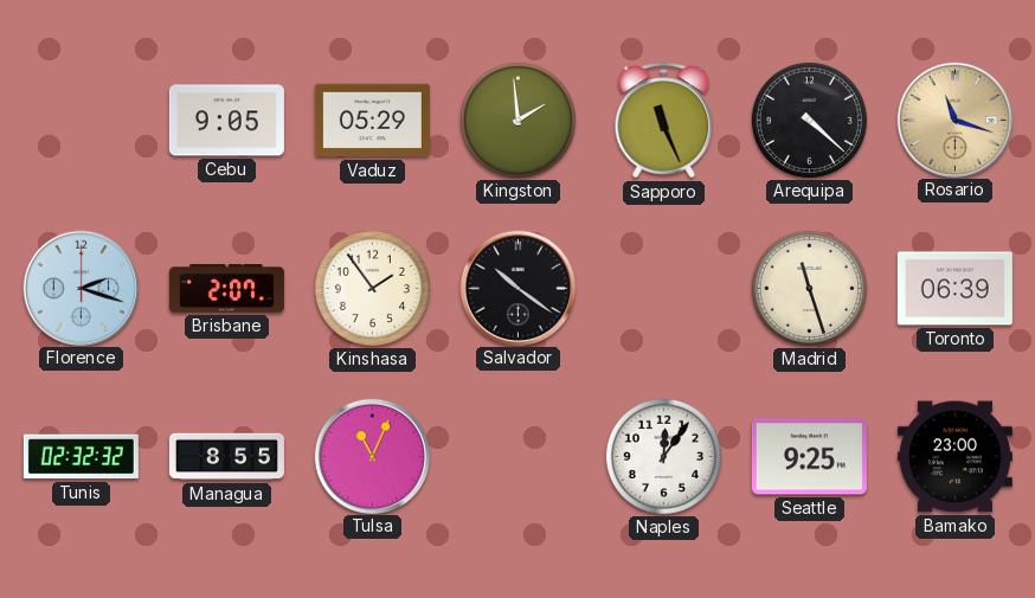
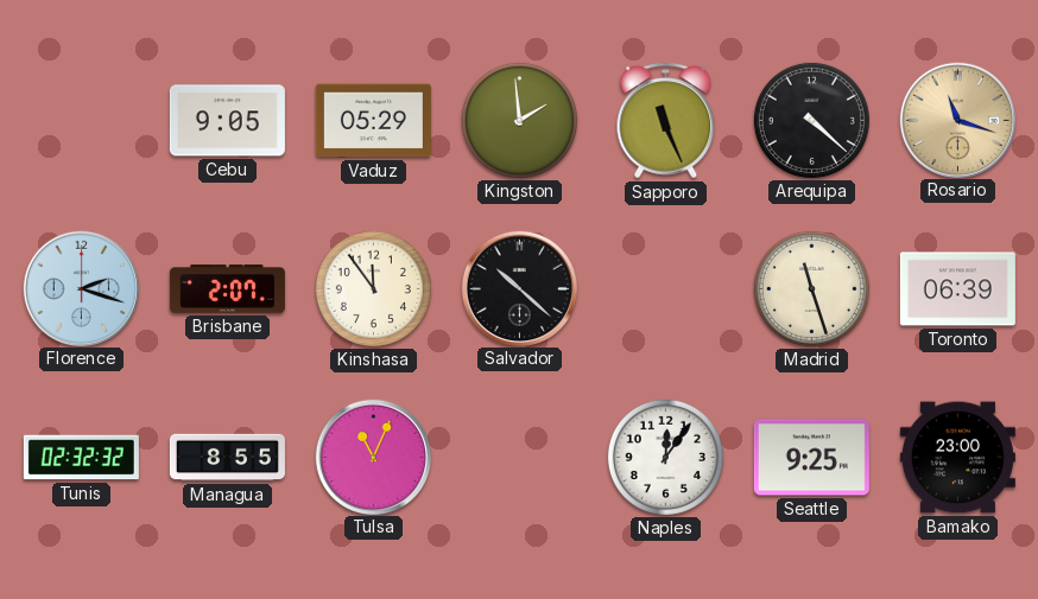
Kinshasa: 1:54 -> 11:54
Salvador: 10:21 -> 10:22
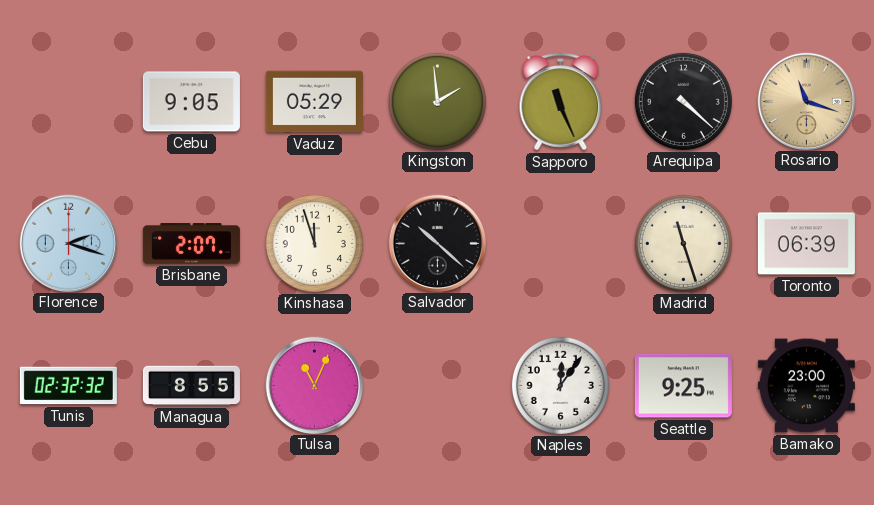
Kinshasa: 11:54 -> 11:57
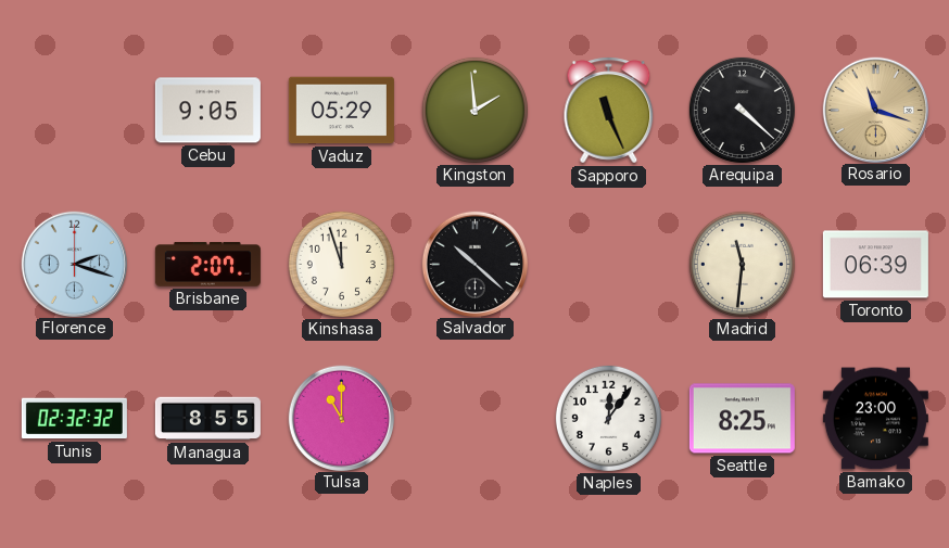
Madrid: 11:27 -> 11:31
Tulsa: 11:04 -> 11:00
Seattle: 9:25 -> 8:25
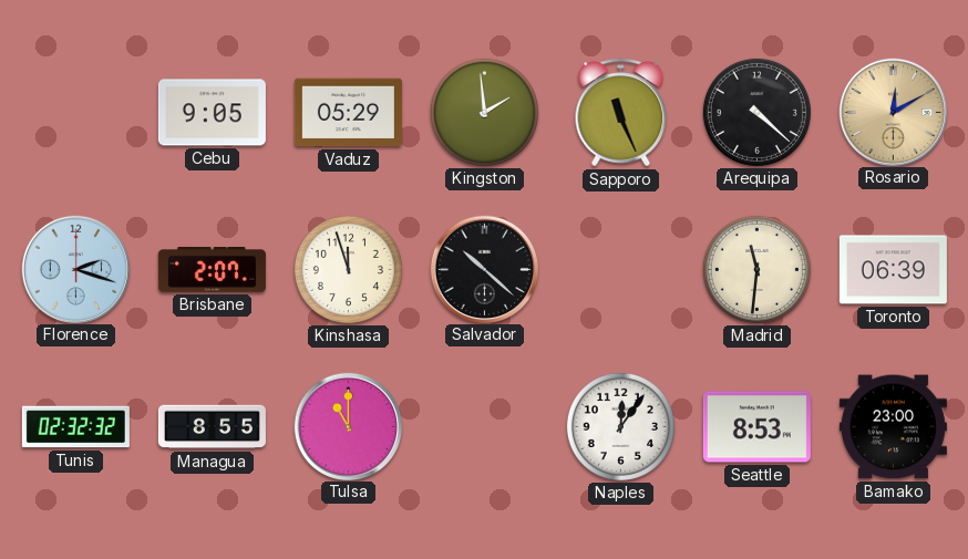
Rosario: 11:18 -> 12:10
Seattle: 8:25 -> 8:53
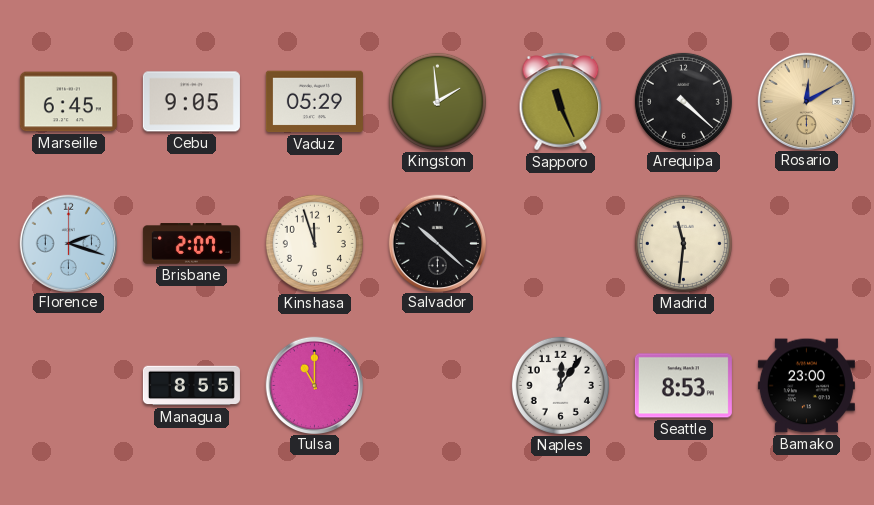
Marseille: none -> 6:45
Toronto: 06:39 -> none
Tunis: 02:32 -> none
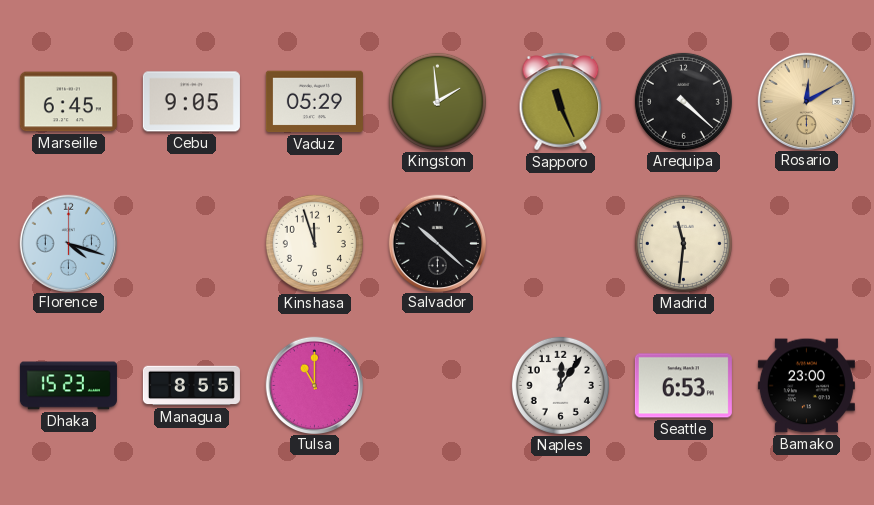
Florence: 2:18 -> 4:18
Brisbane: 2:07 -> none
Dhaka: none -> 15:23
Seattle: 8:53 -> 6:53
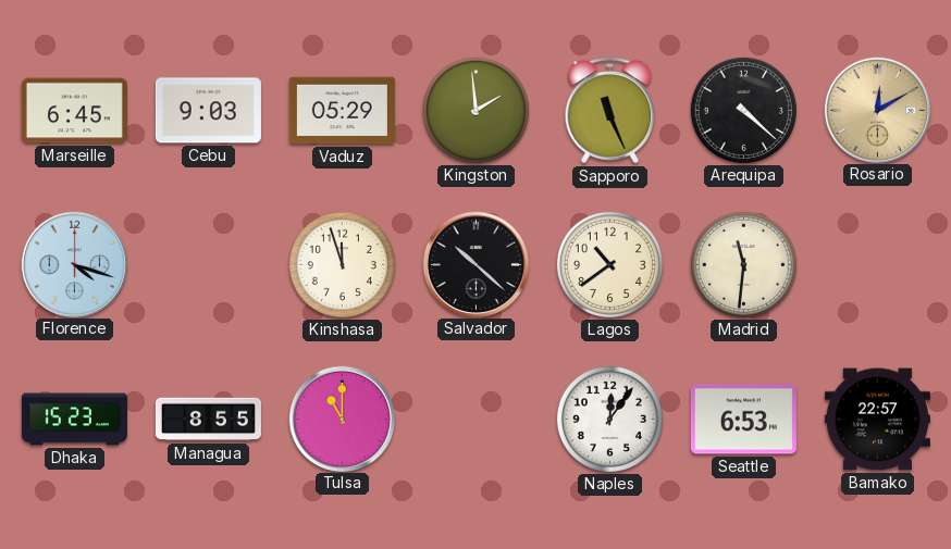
Cebu: 9:05 -> 9:03
Lagos: none -> 10:39
Bamako: 23:00 -> 22:57
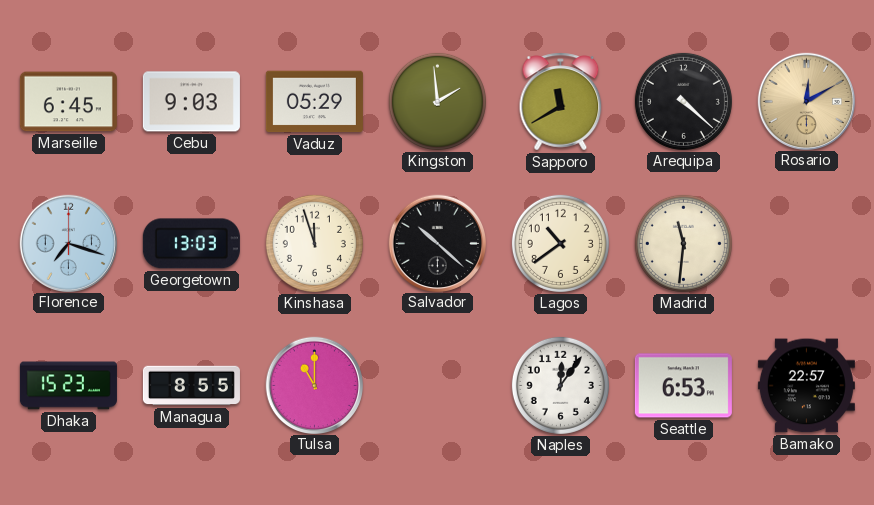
Sapporo: 11:26 -> 11:40
Florence: 4:18 -> 7:18
Georgetown: none -> 13:03
